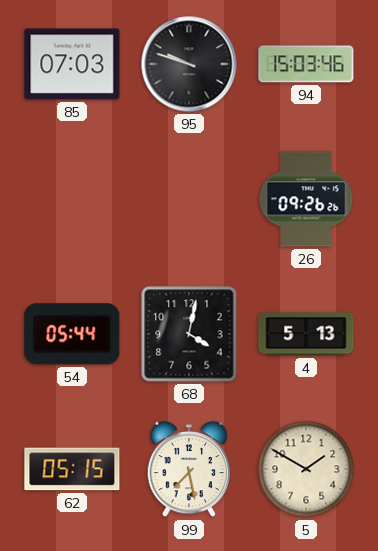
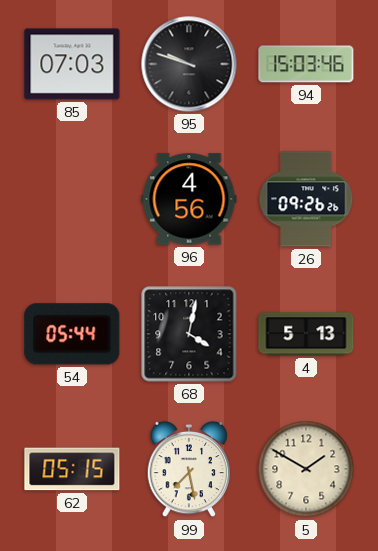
96: none -> 4:56
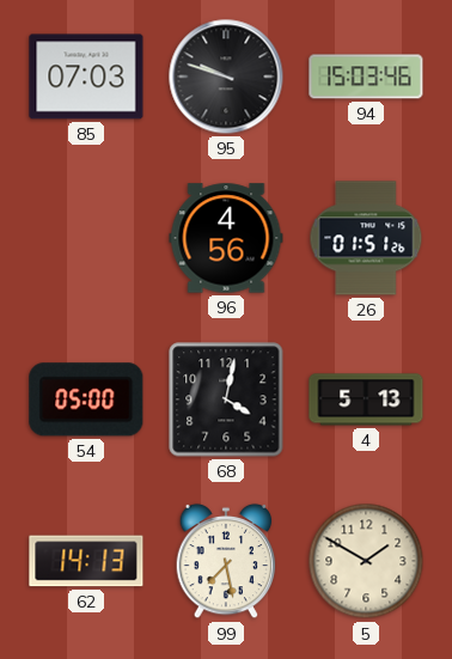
26: 09:26 -> 01:51
54: 05:44 -> 05:00
62: 05:15 -> 14:13
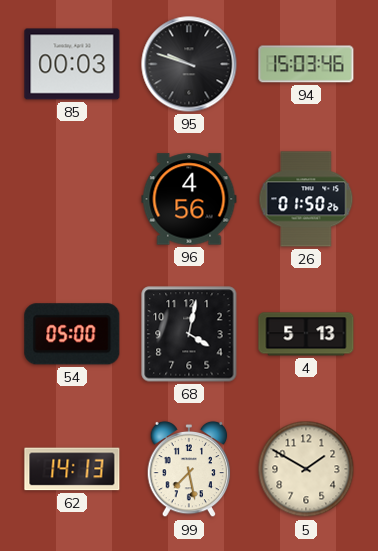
85: 07:03 -> 00:03
26: 01:51 -> 01:50
